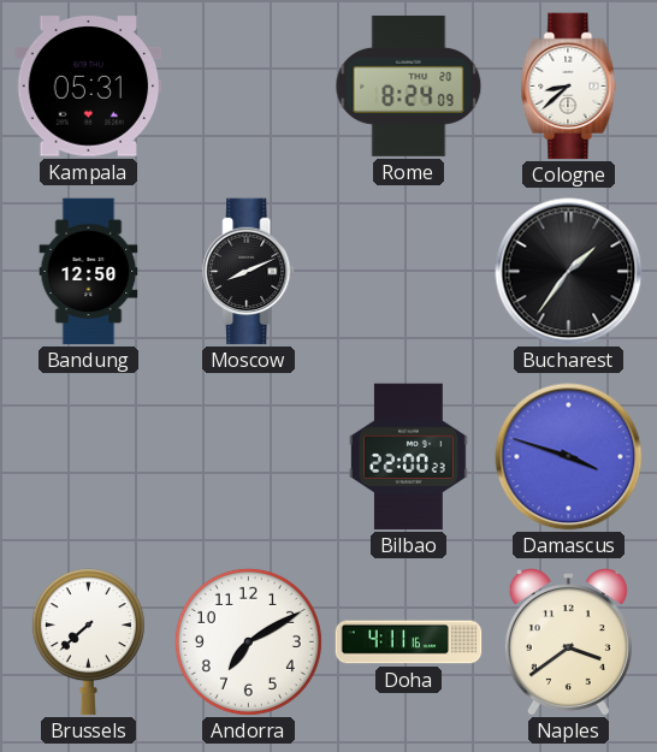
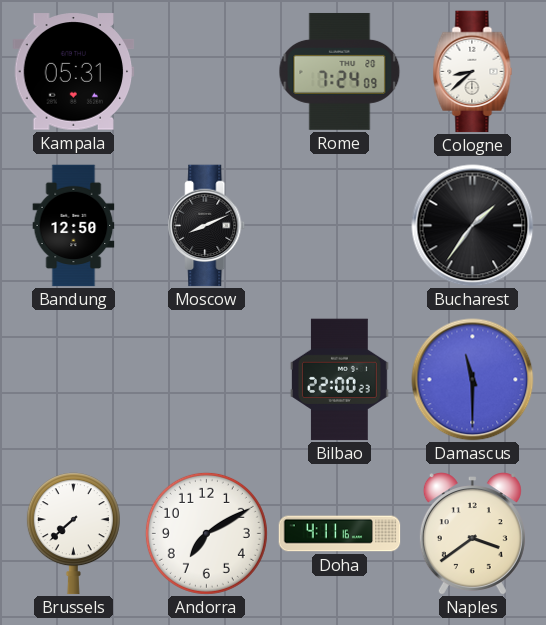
Rome: 8:24 -> 7:24
Damascus: 3:48 -> 11:30
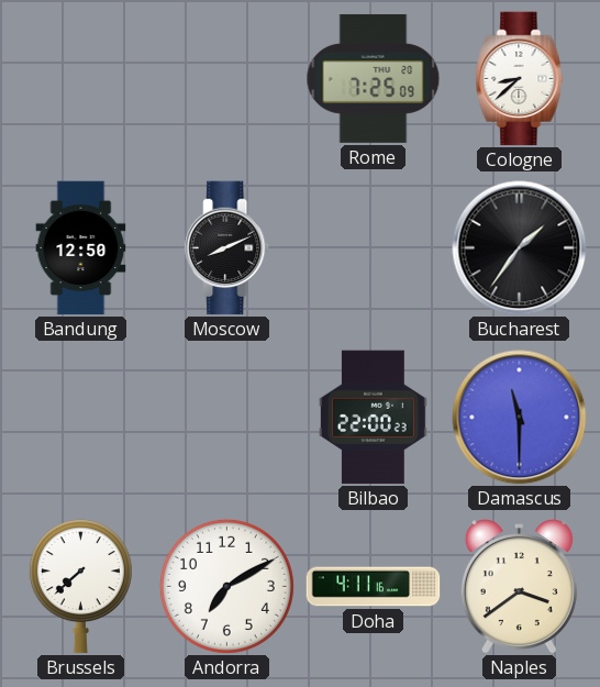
Kampala: 05:31 -> none
Rome: 7:24 -> 7:25
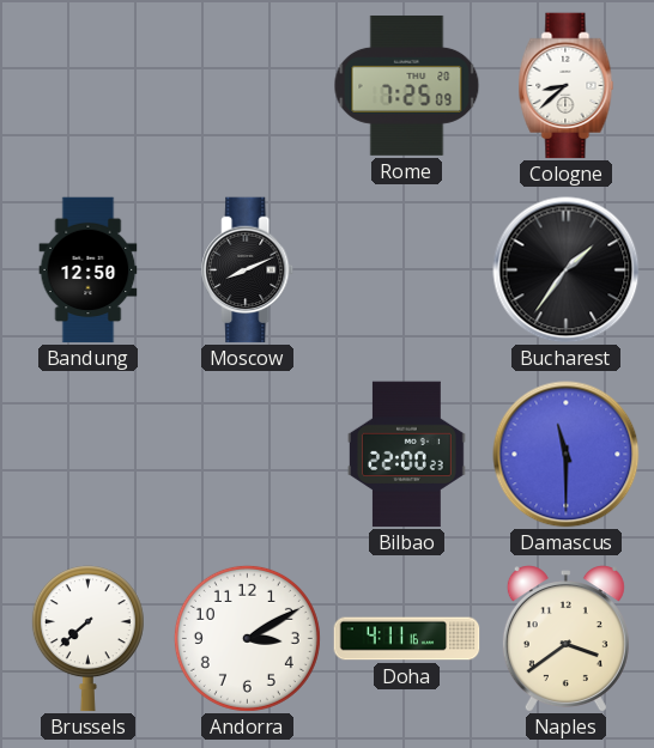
Andorra: 7:10 -> 3:10
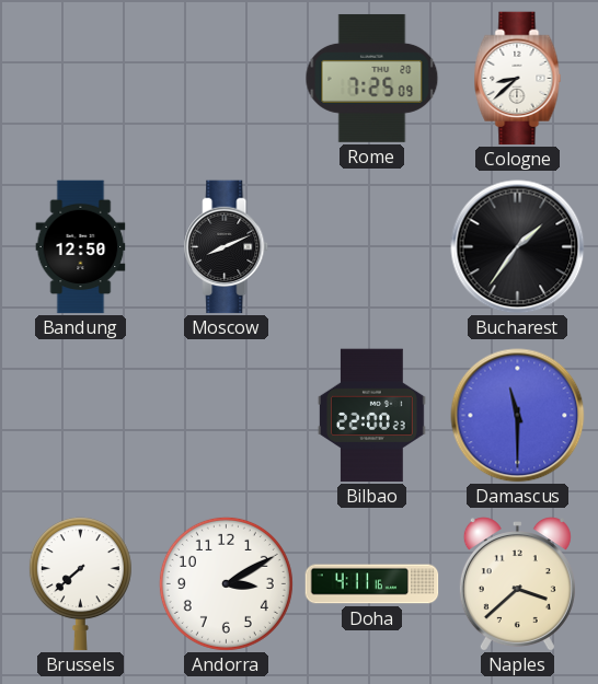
Naples: 3:39 -> 3:38
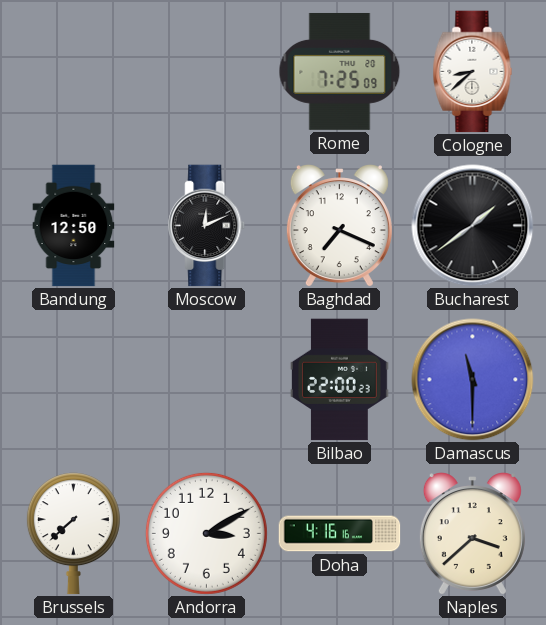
Moscow: 8:11 -> 12:11
Baghdad: none -> 7:19
Bucharest: 1:36 -> 1:39
Doha: 4:11 -> 4:16
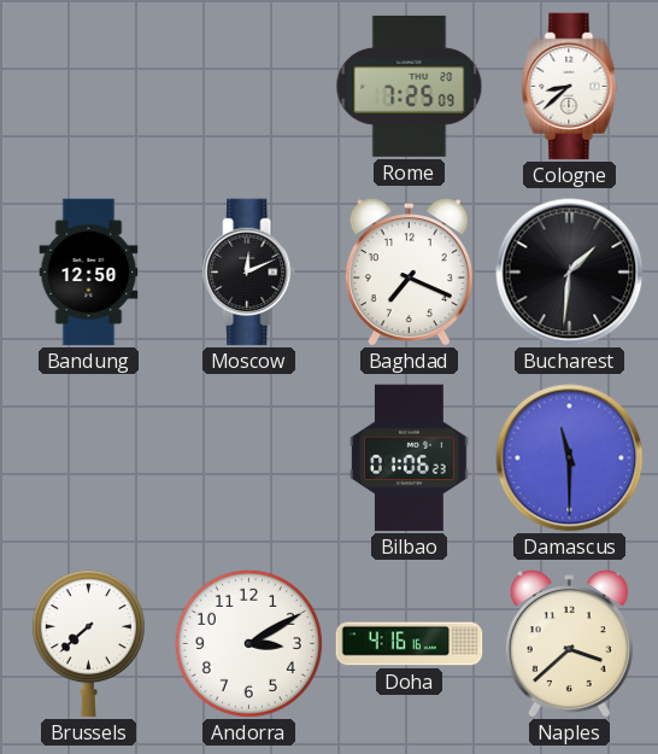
Bucharest: 1:39 -> 1:31
Bilbao: 22:00 -> 01:06
